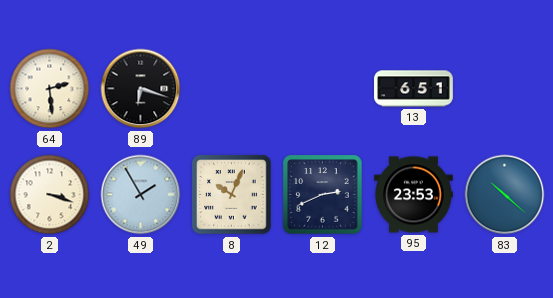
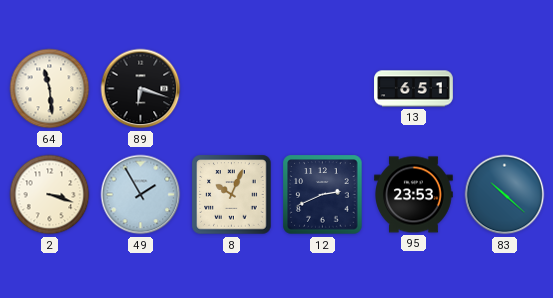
64: 2:29 -> 11:29
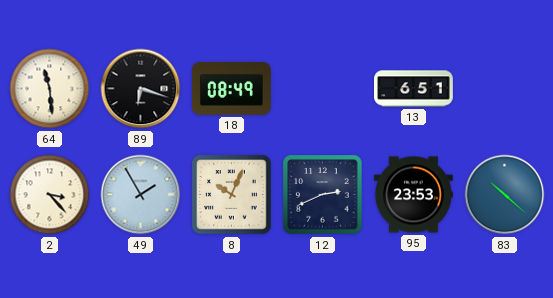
18: none -> 08:49
2: 3:18 -> 3:23
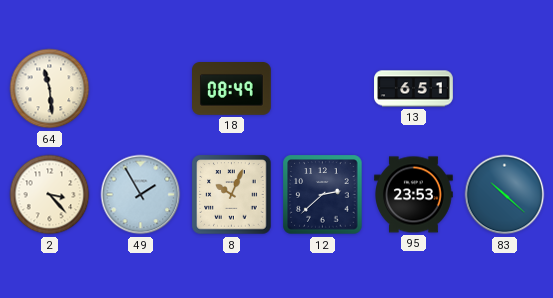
89: 6:18 -> none
12: 2:41 -> 2:38
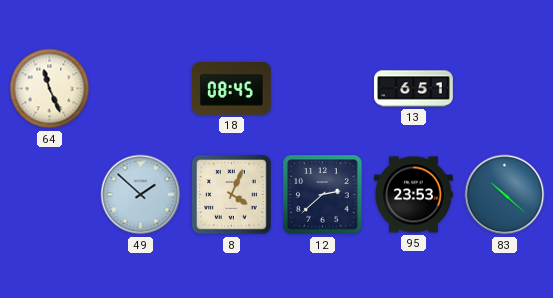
64: 11:29 -> 11:26
18: 08:49 -> 08:45
2: 3:23 -> none
49: 1:55 -> 1:52
8: 10:04 -> 4:04
